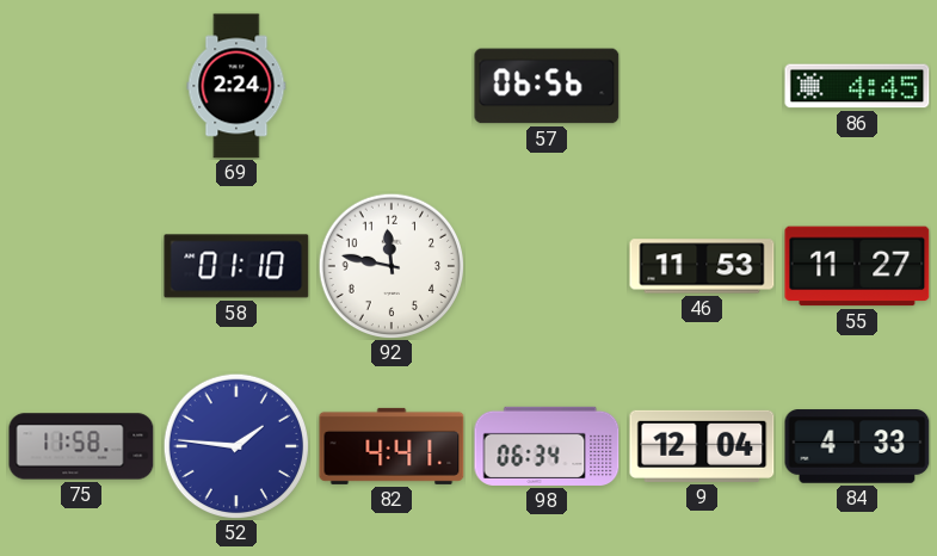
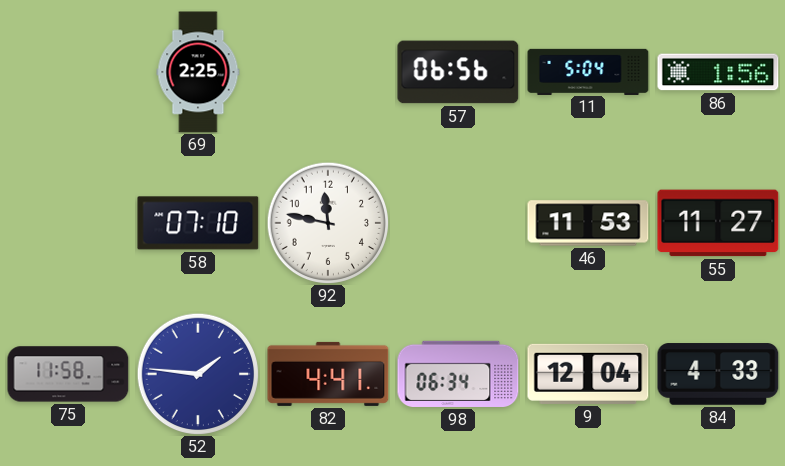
69: 2:24 -> 2:25
11: none -> 5:04
86: 4:45 -> 1:56
58: 01:10 -> 07:10
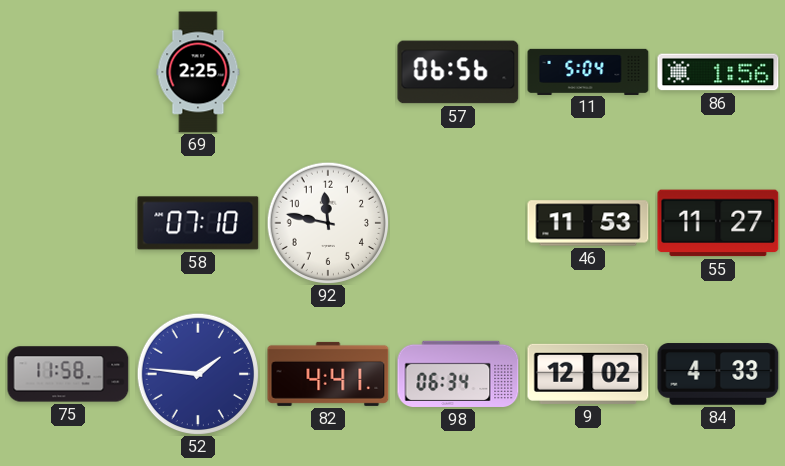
9: 12:04 -> 12:02
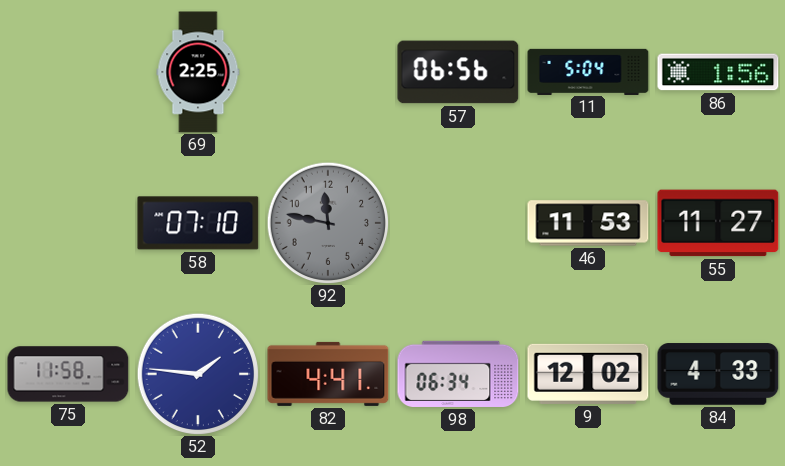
92 dial: white -> grey
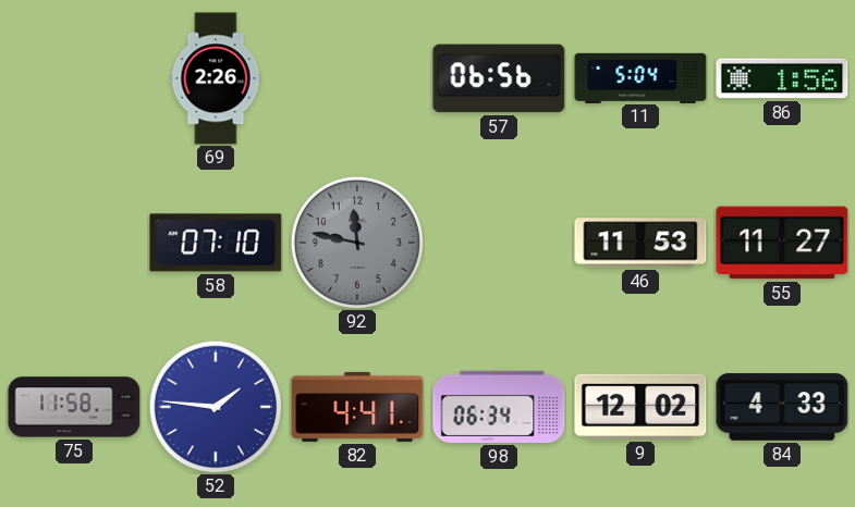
69: 2:25 -> 2:26
